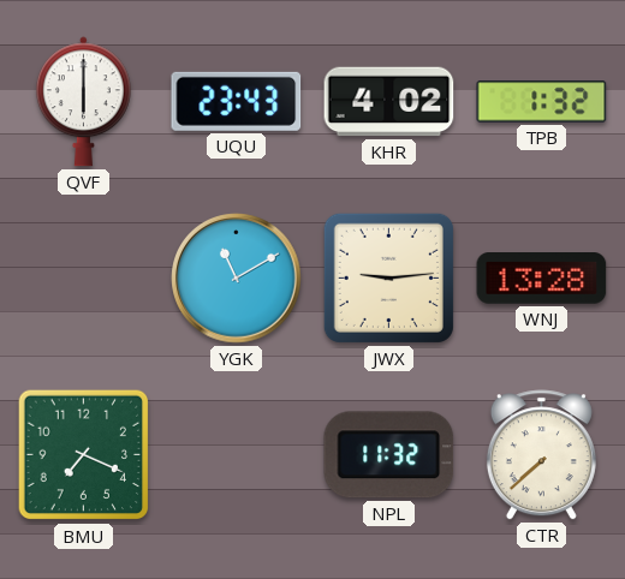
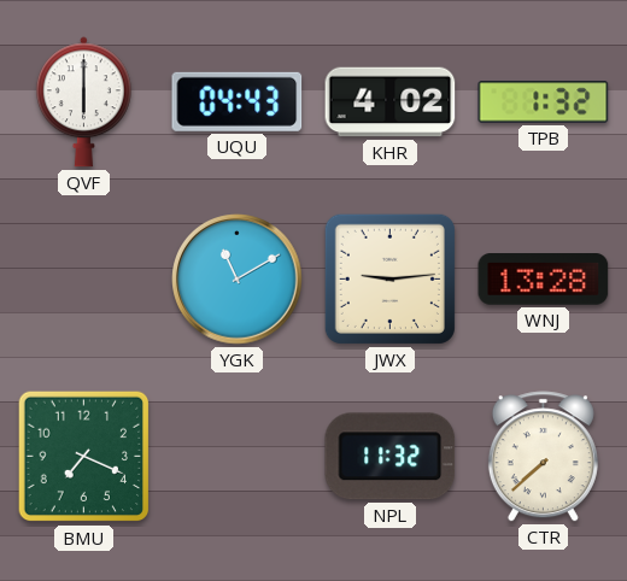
UQU: 23:43 -> 04:43
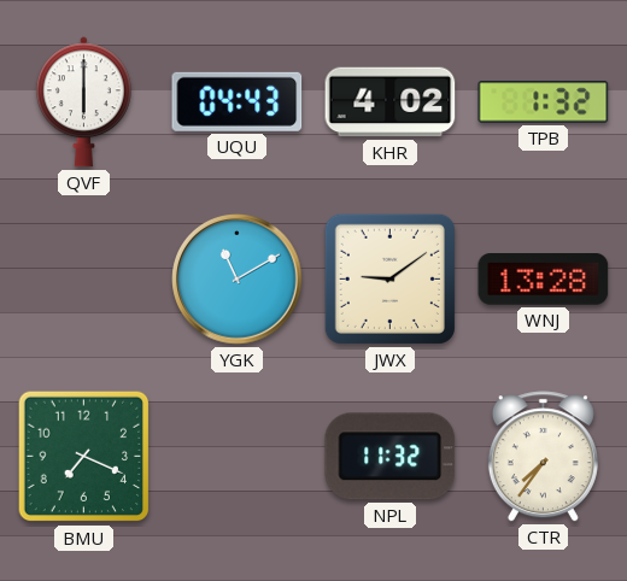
JWX: 9:14 -> 9:09
CTR: 7:38 -> 7:36
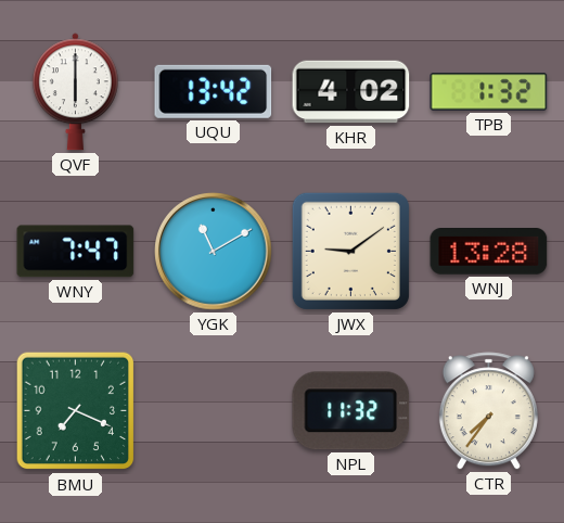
UQU: 04:43 -> 13:42
WNY: none -> 7:47
